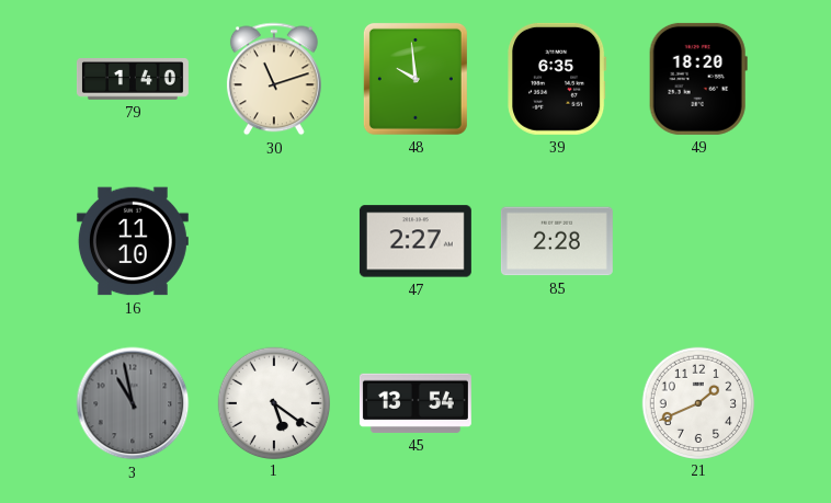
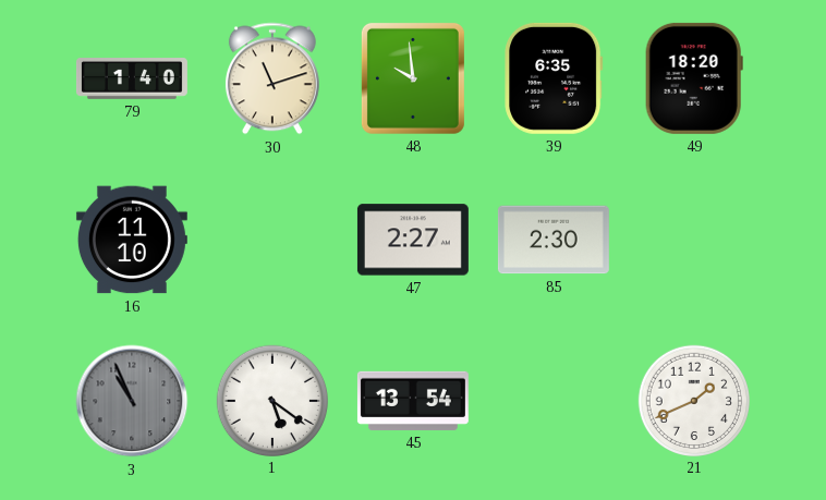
85: 2:28 -> 2:30
3: 10:58 -> 10:56
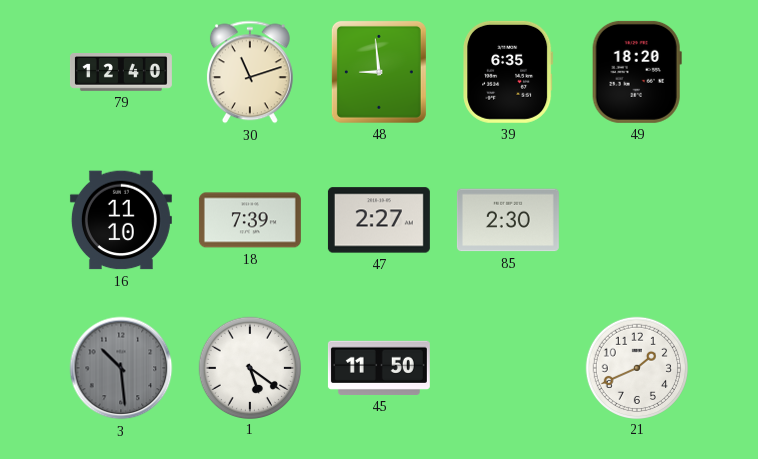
79: 1:40 -> 12:40
48: 9:59 -> 8:59
18: none -> 7:39
3: 10:56 -> 10:29
45: 13:54 -> 11:50
